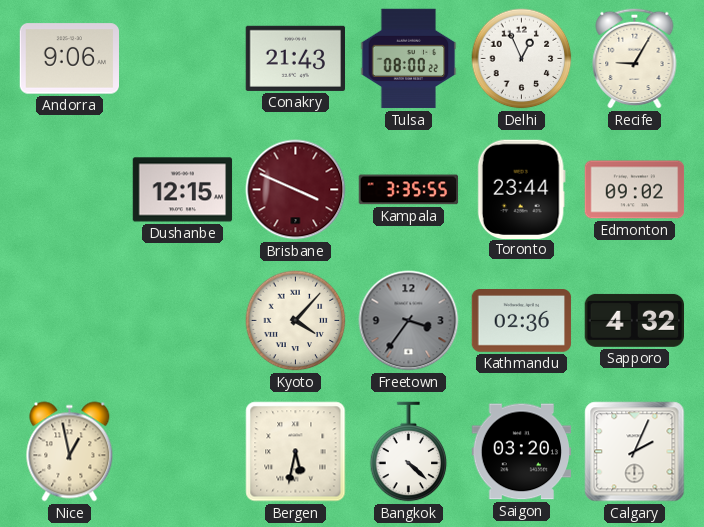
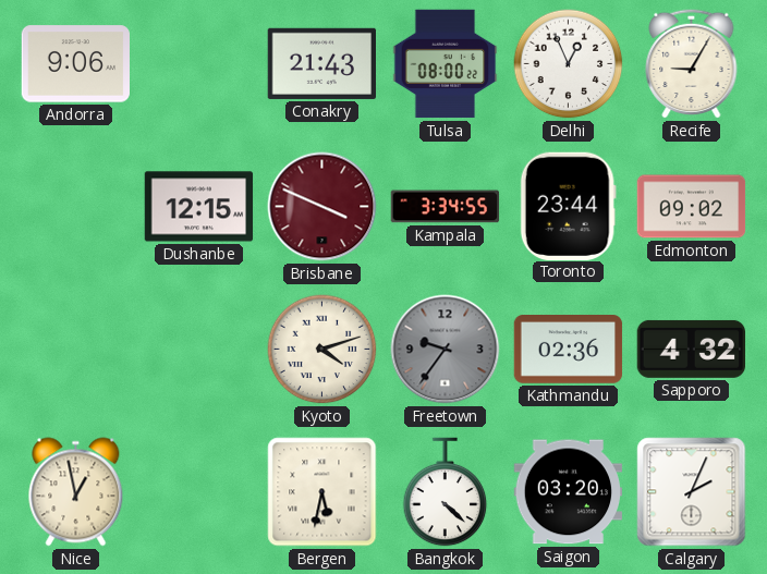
Kampala: 3:35 -> 3:34
Kyoto: 4:07 -> 4:12
Freetown: 3:36 -> 9:36
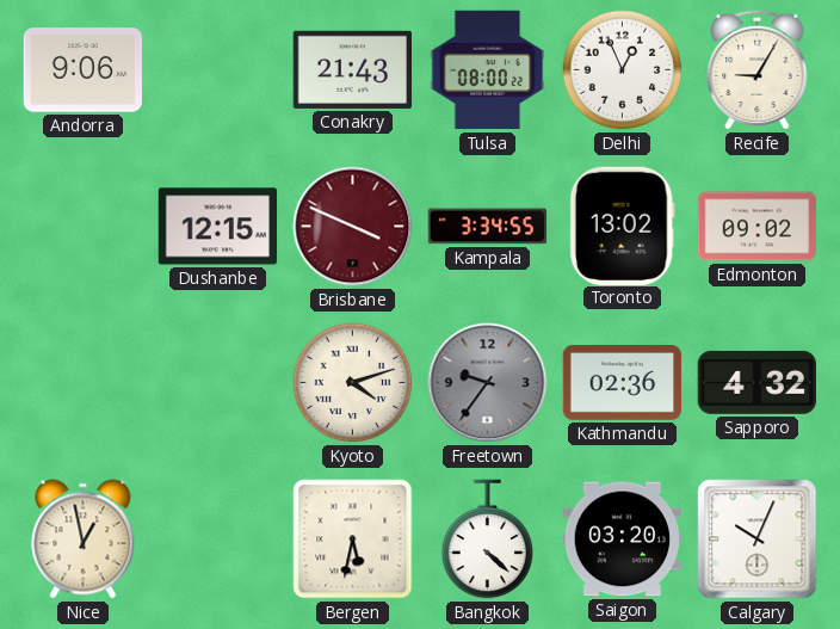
Toronto: 23:44 -> 13:02
Calgary: 2:04 -> 10:04
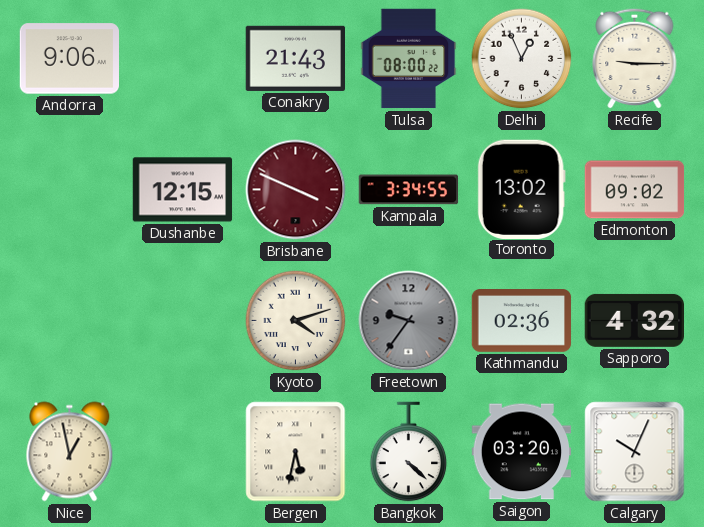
Recife: 9:05 -> 9:15
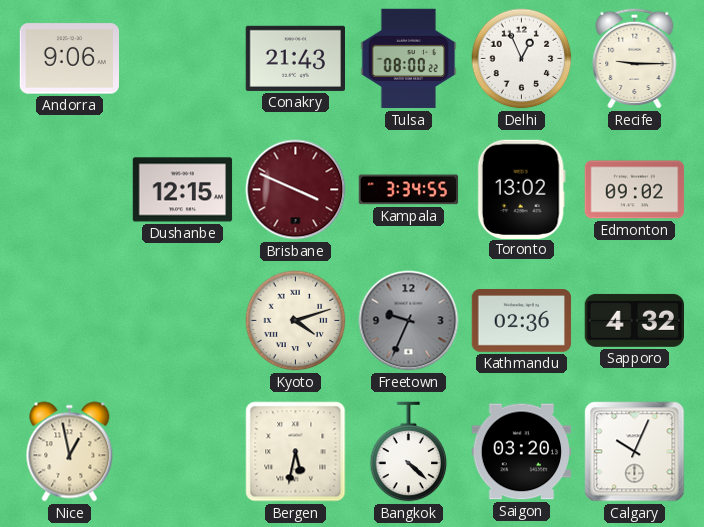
Freetown: 9:36 -> 9:34
